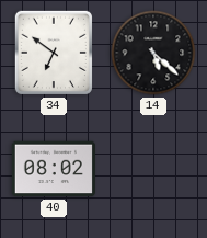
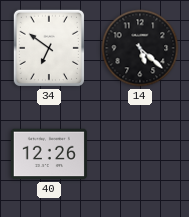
40: 08:02 -> 12:26
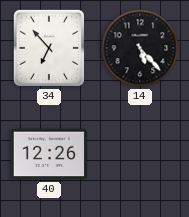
34: 6:51 -> 6:53
14: 5:22 -> 5:23
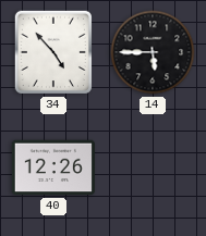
34: 6:53 -> 4:53
14: 5:23 -> 5:45
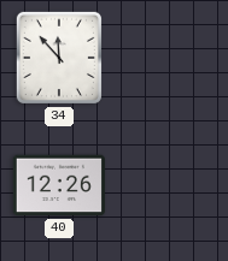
34: 4:53 -> 11:53
14: 5:45 -> none
